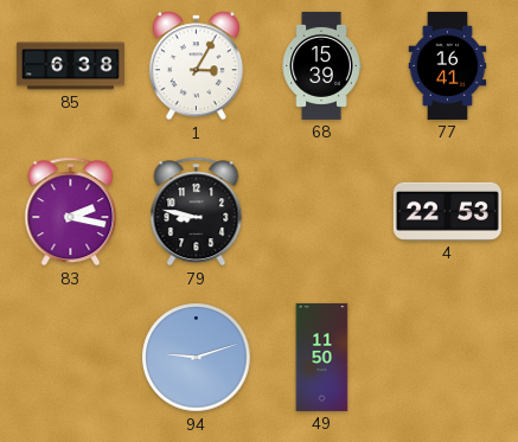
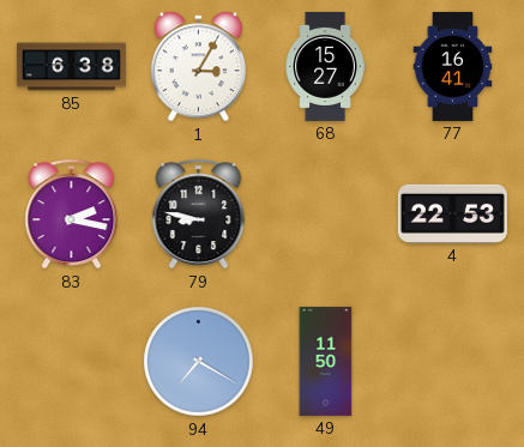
68: 15:39 -> 15:27
94: 9:12 -> 7:20
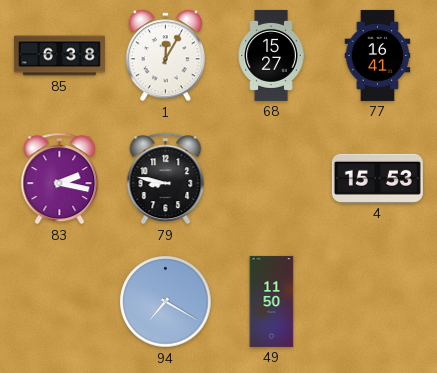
1: 3:05 -> 12:05
4: 22:53 -> 15:53
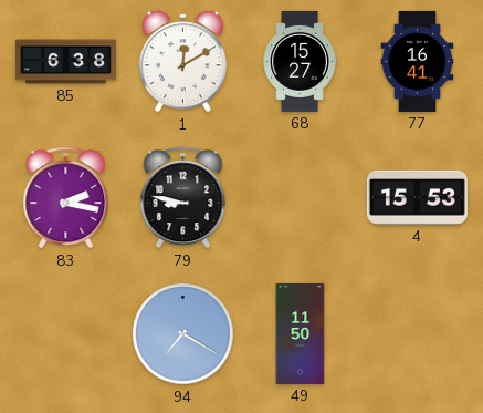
1: 12:05 -> 12:10
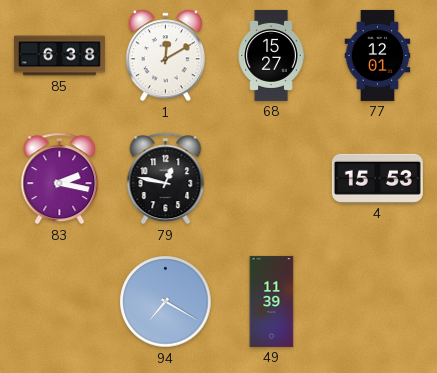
77: 16:41 -> 12:01
79: 8:47 -> 12:47
49: 11:50 -> 11:39
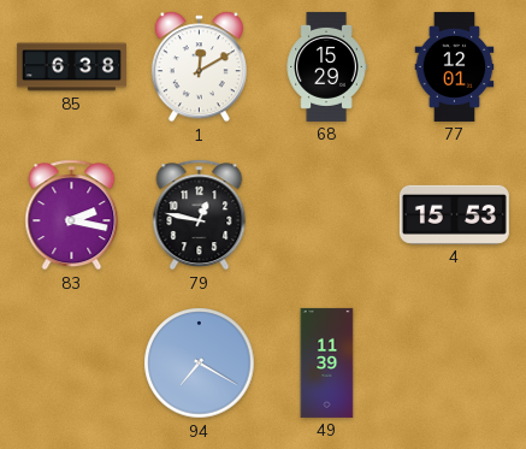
68: 15:27 -> 15:29
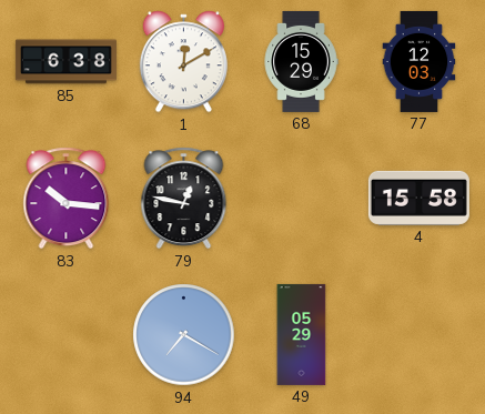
77: 12:01 -> 12:03
83: 2:17 -> 10:16
4: 15:53 -> 15:58
49: 11:39 -> 05:29
